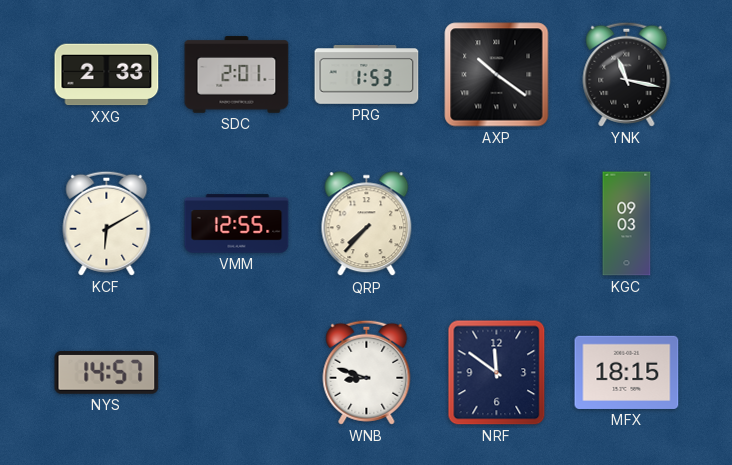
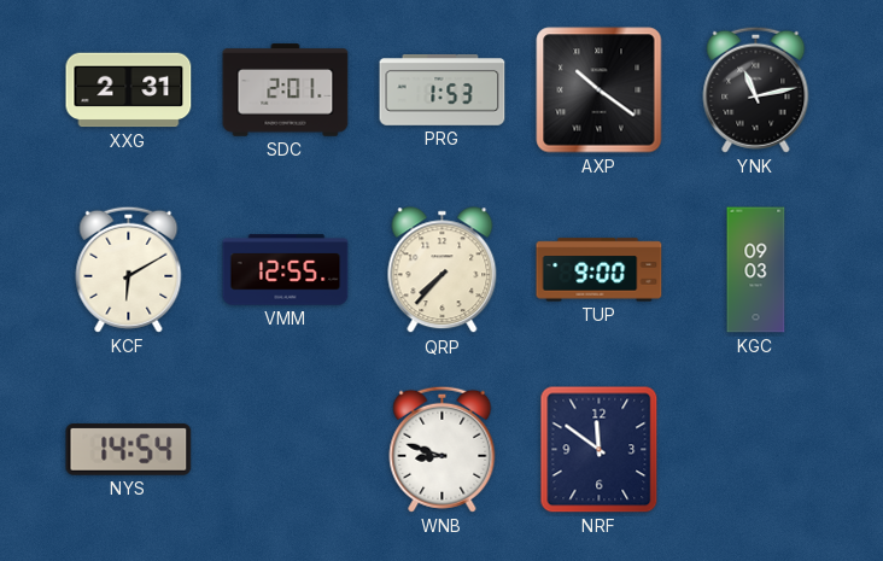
XXG: 2:33 -> 2:31
YNK: 11:17 -> 11:13
TUP: none -> 9:00
NYS: 14:57 -> 14:54
MFX: 18:15 -> none
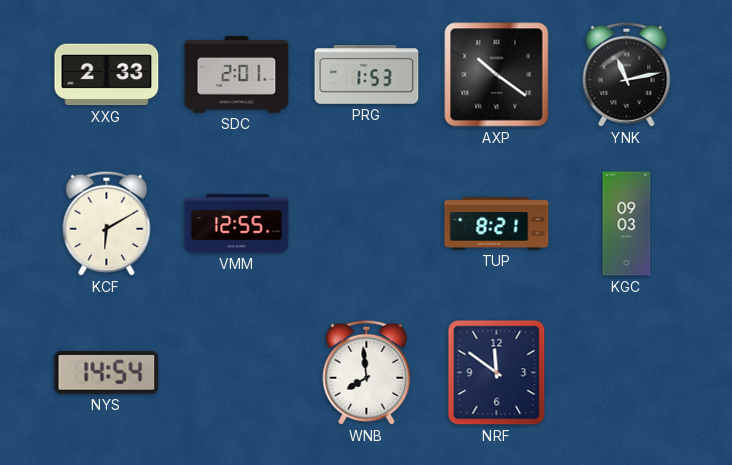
XXG: 2:31 -> 2:33
QRP: 7:37 -> none
TUP: 9:00 -> 8:21
WNB: 8:48 -> 7:59
